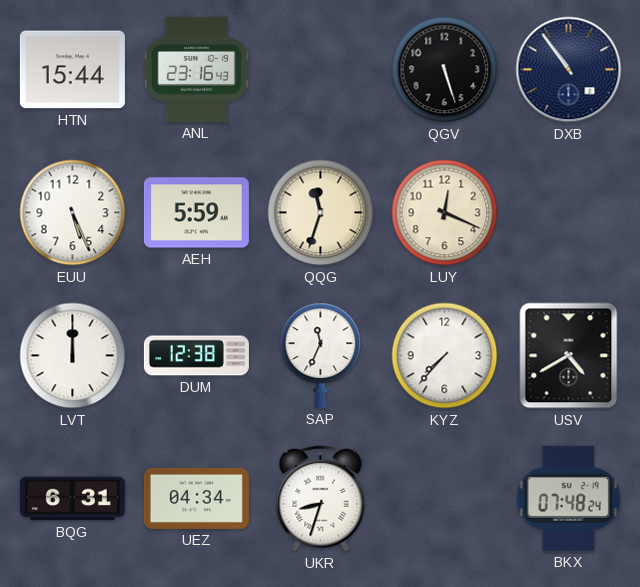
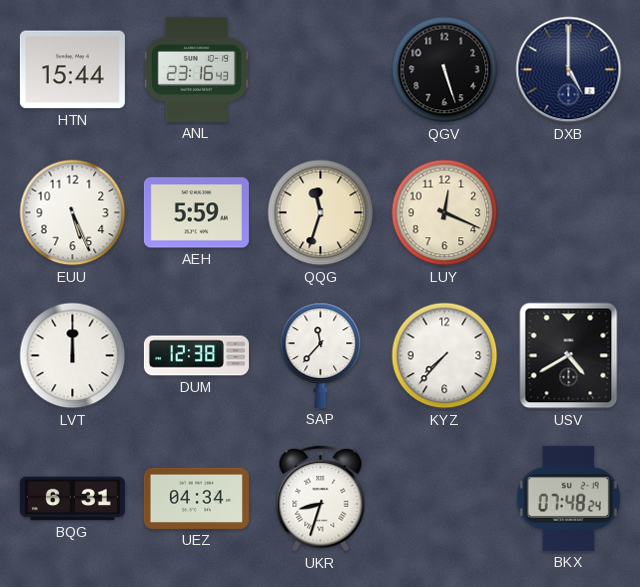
DXB: 10:54 -> 5:00
SAP: 11:34 -> 11:37
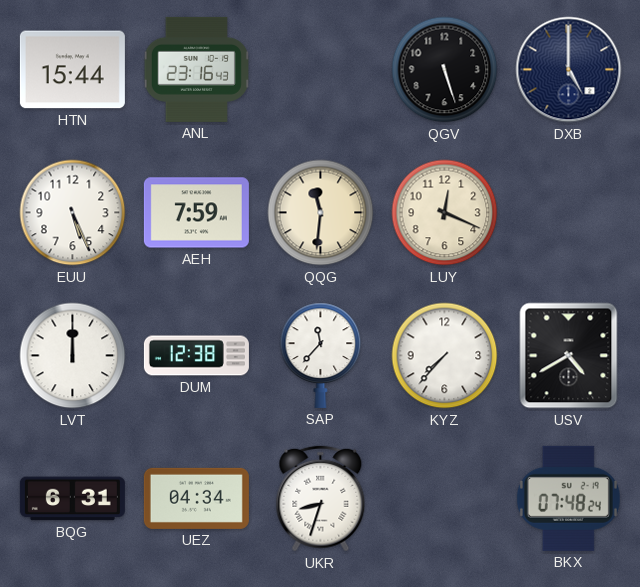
AEH: 5:59 -> 7:59
QQG: 11:33 -> 11:31
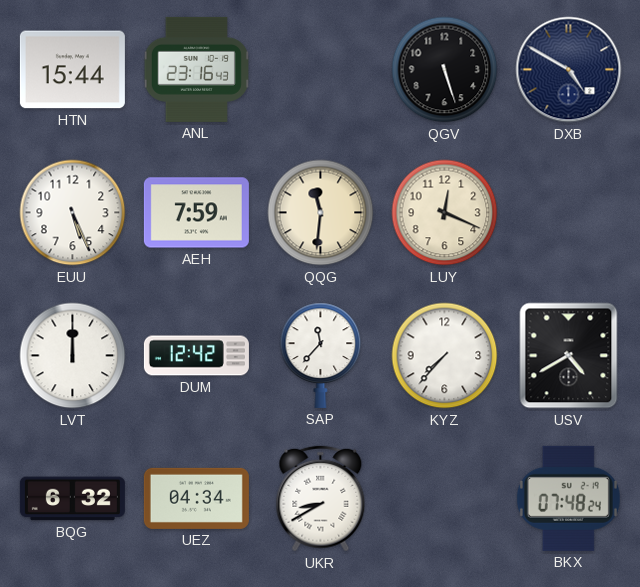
DXB: 5:00 -> 4:50
DUM: 12:38 -> 12:42
BQG: 6:31 -> 6:32
UKR: 8:33 -> 8:40
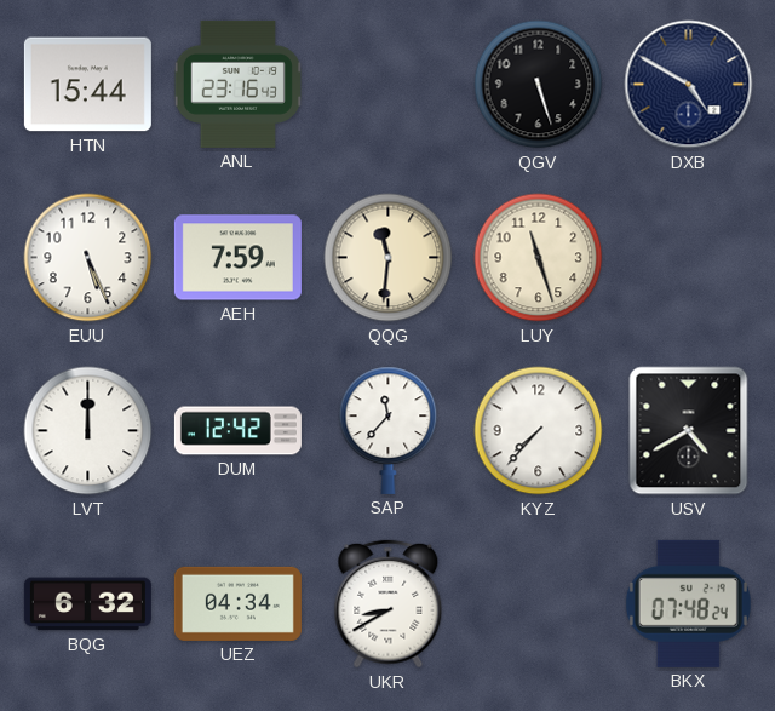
LUY: 12:19 -> 11:27
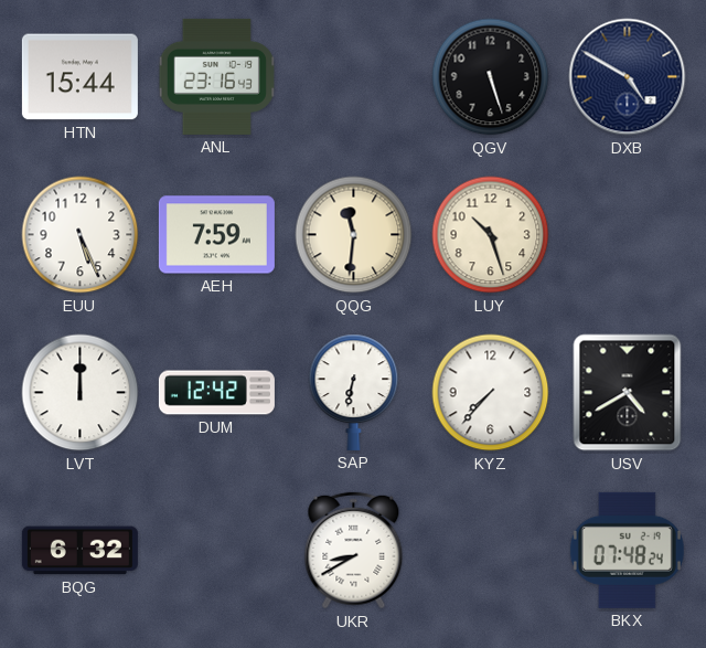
LUY: 11:27 -> 10:27
SAP: 11:37 -> 6:32
UEZ: 04:34 -> none
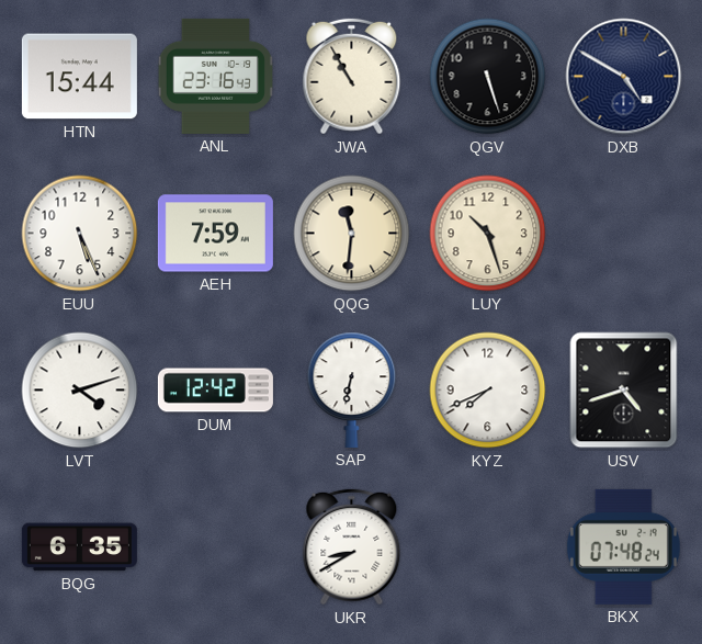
JWA: none -> 10:55
LVT: 12:00 -> 4:12
KYZ: 7:37 -> 7:41
USV: 4:40 -> 4:42
BQG: 6:32 -> 6:35
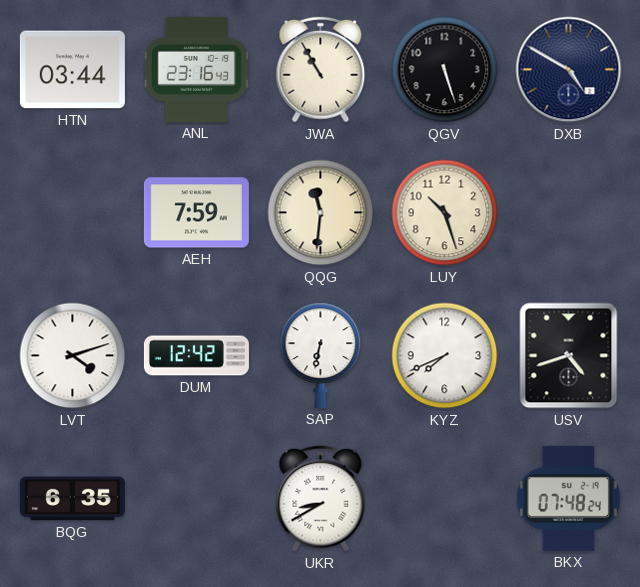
HTN: 15:44 -> 03:44
EUU: 5:26 -> none
